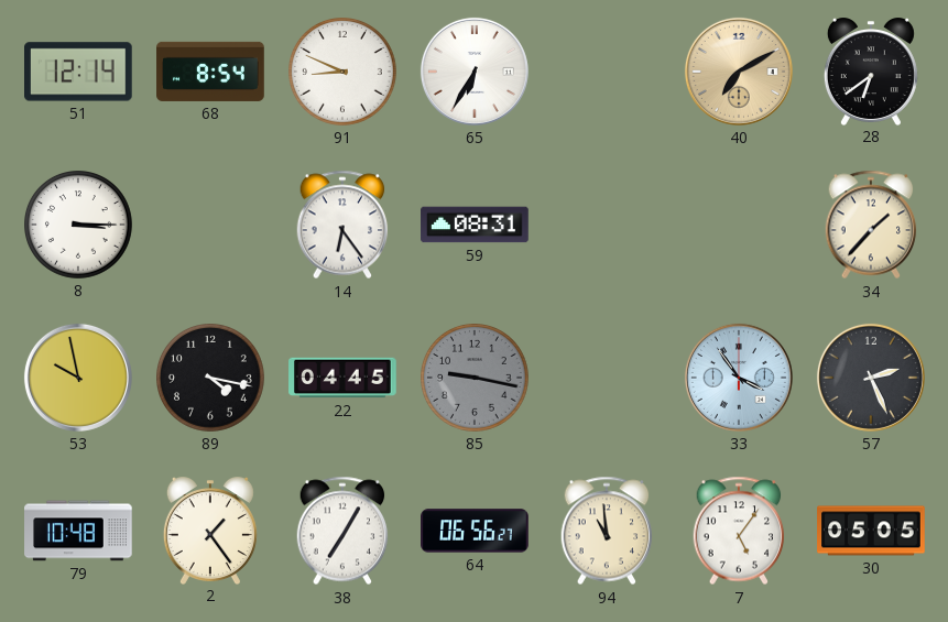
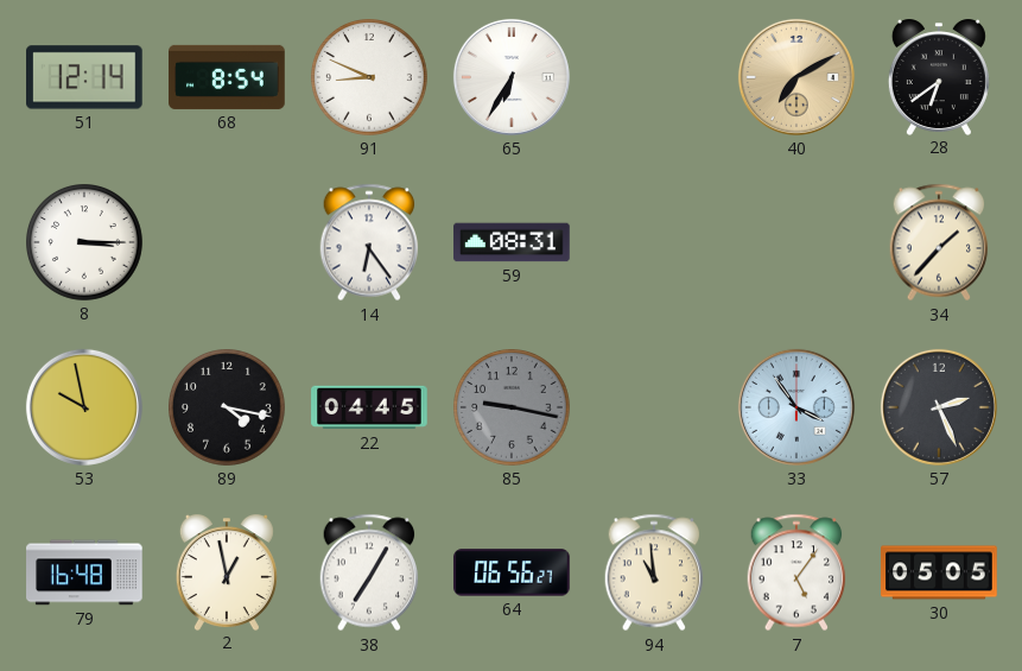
79: 10:48 -> 16:48
2: 1:24 -> 12:58
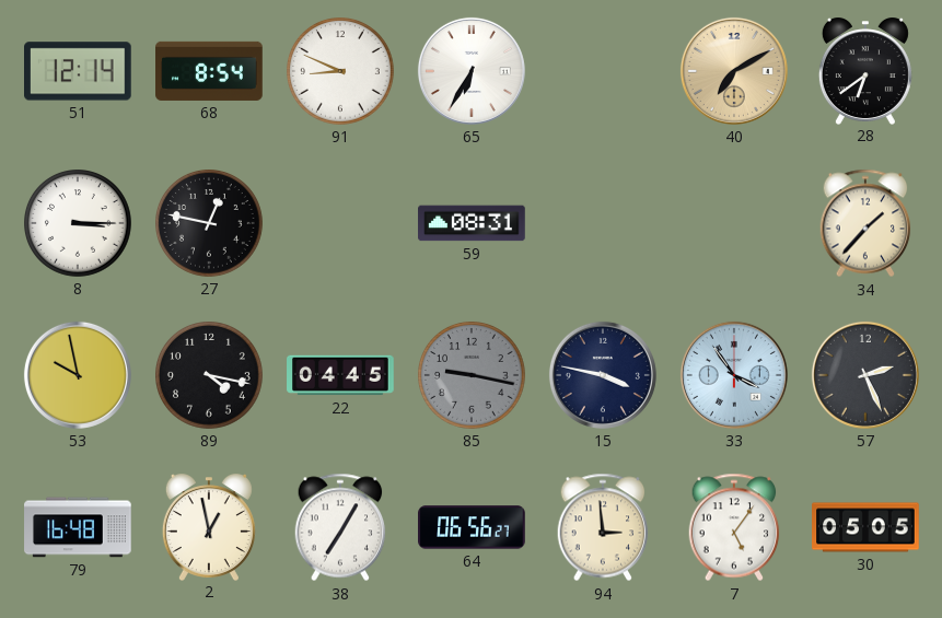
27: none -> 12:47
14: 6:24 -> none
15: none -> 3:47
94: 10:59 -> 2:59
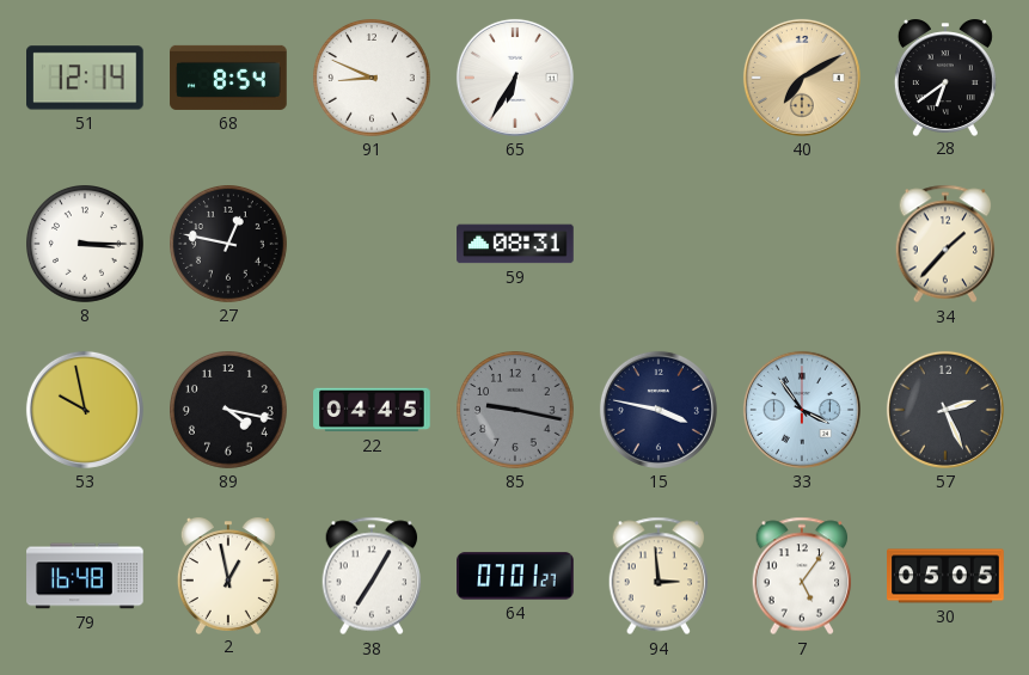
64: 06:56 -> 07:01
